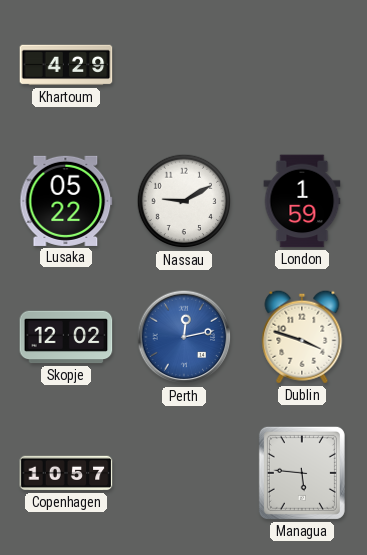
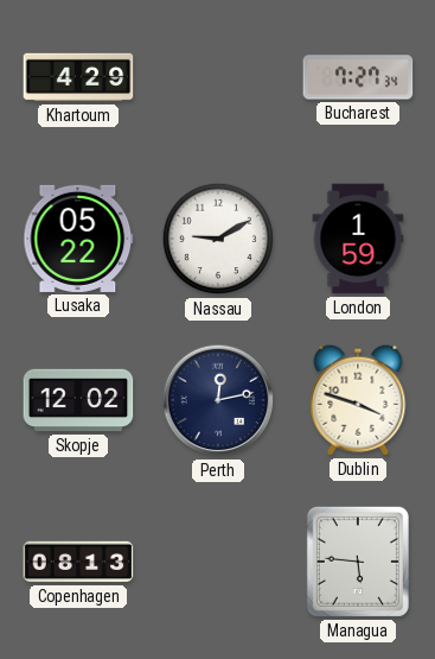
Bucharest: none -> 7:27
Perth dial: blue -> navy
Copenhagen: 10:57 -> 08:13
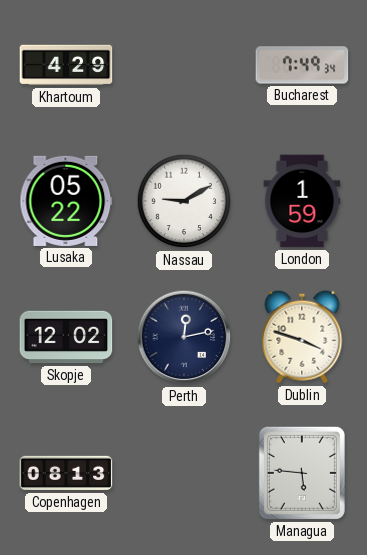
Bucharest: 7:27 -> 7:49
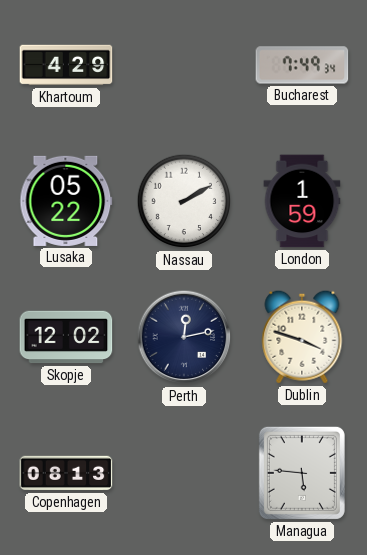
Nassau: 9:10 -> 2:10
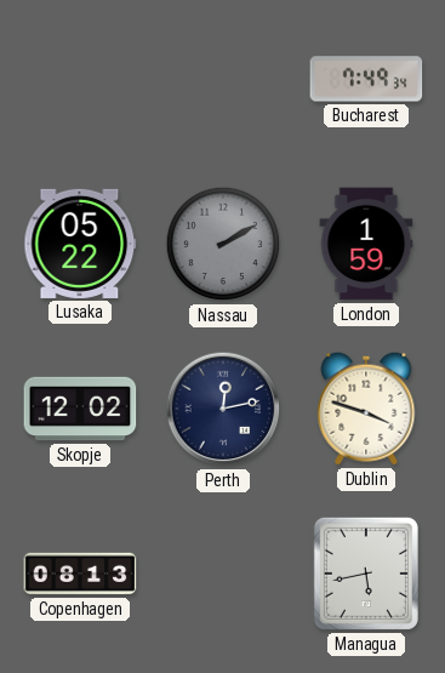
Khartoum: 4:29 -> none
Nassau dial: white -> grey
Managua: 5:46 -> 5:43
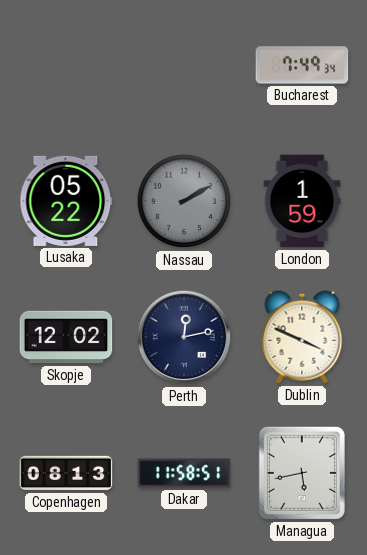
Dublin: 3:48 -> 3:49
Dakar: none -> 11:58
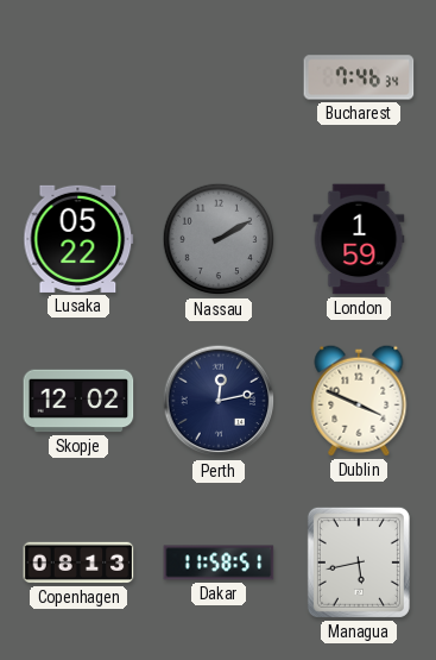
Bucharest: 7:49 -> 7:46
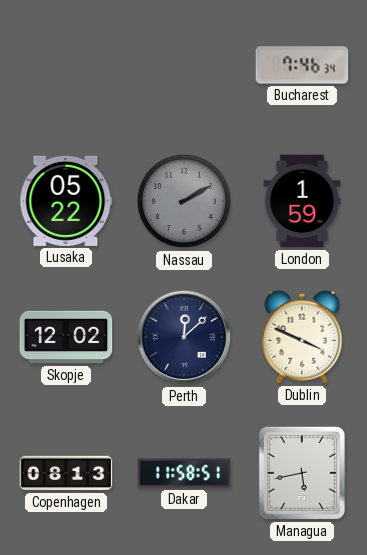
Perth: 12:13 -> 12:08
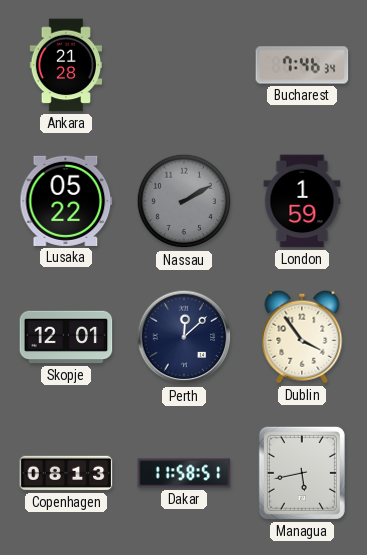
Ankara: none -> 21:28
Skopje: 12:02 -> 12:01
Dublin: 3:49 -> 3:54
